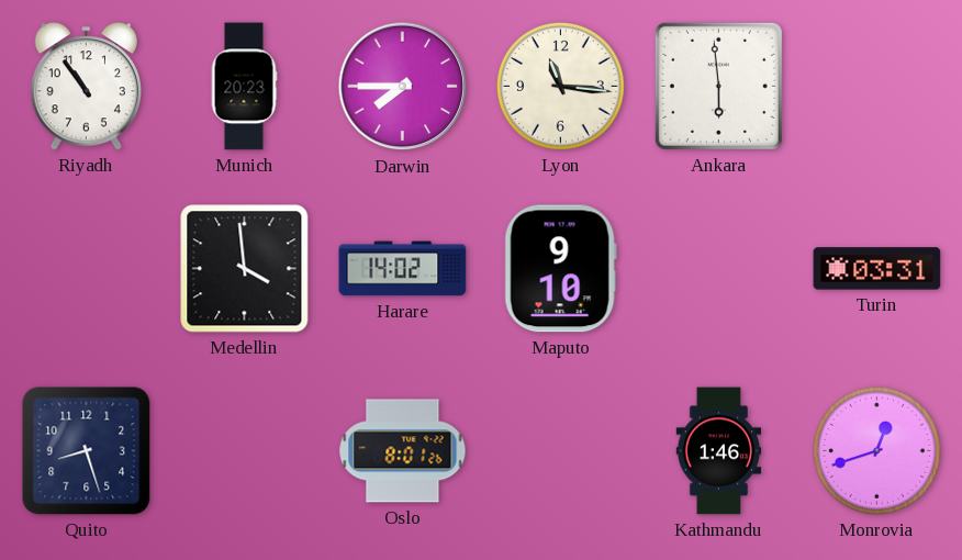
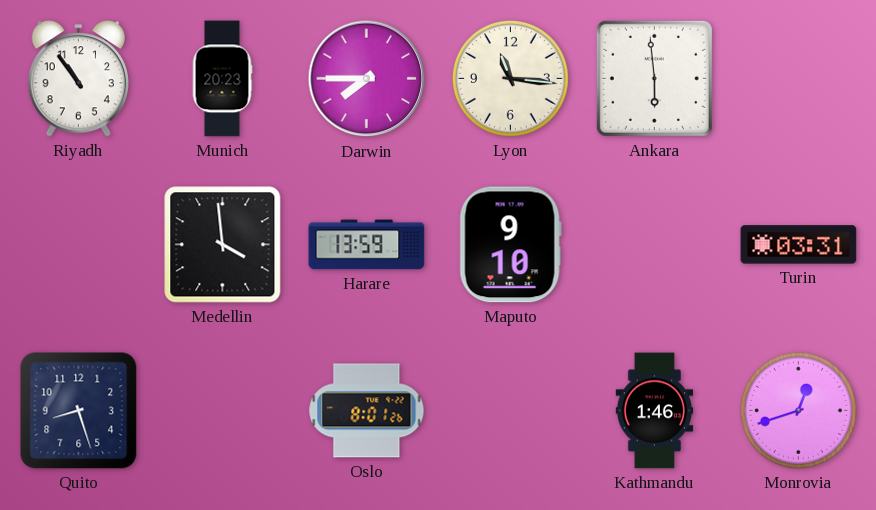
Harare: 14:02 -> 13:59
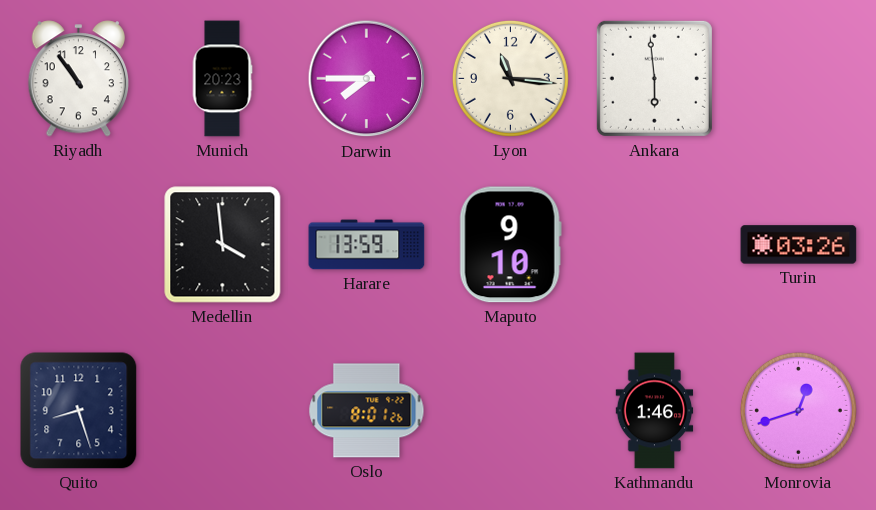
Turin: 03:31 -> 03:26
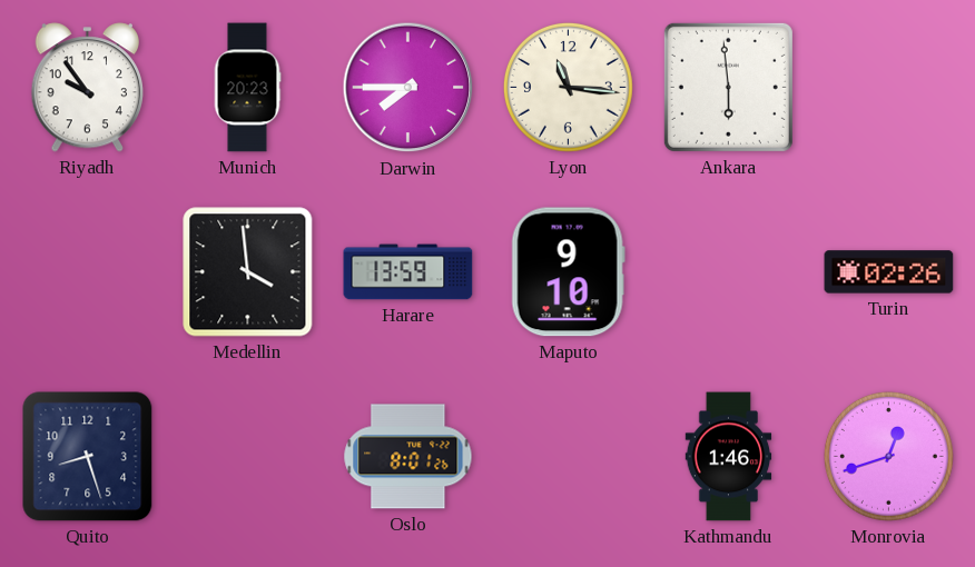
Riyadh: 10:54 -> 9:54
Turin: 03:26 -> 02:26
